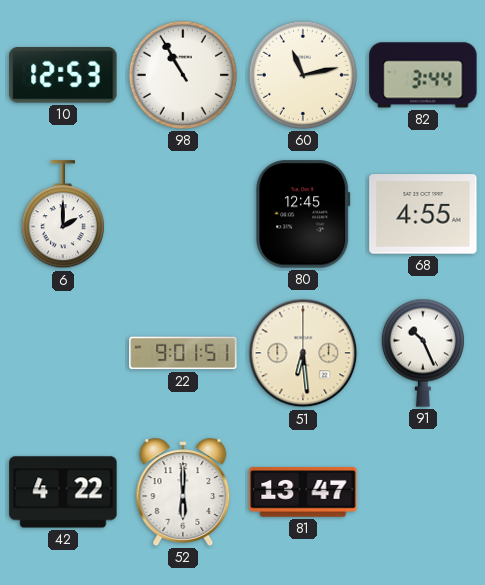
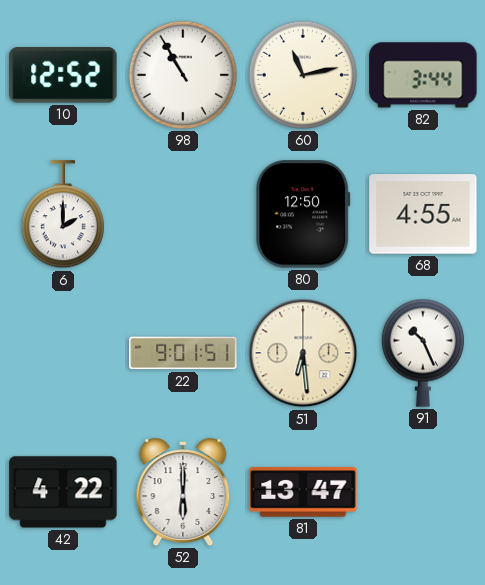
10: 12:53 -> 12:52
80: 12:45 -> 12:50
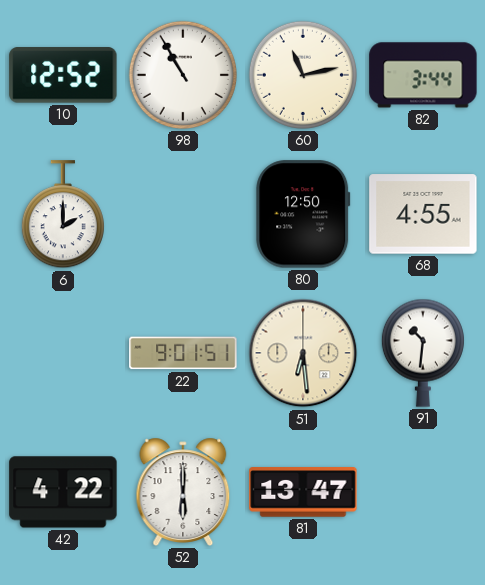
91: 10:26 -> 10:31
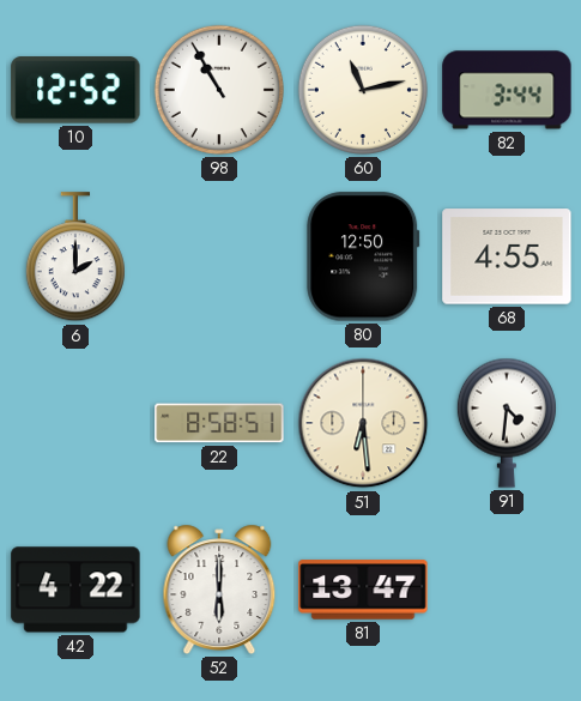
22: 9:01 -> 8:58
91: 10:31 -> 4:31
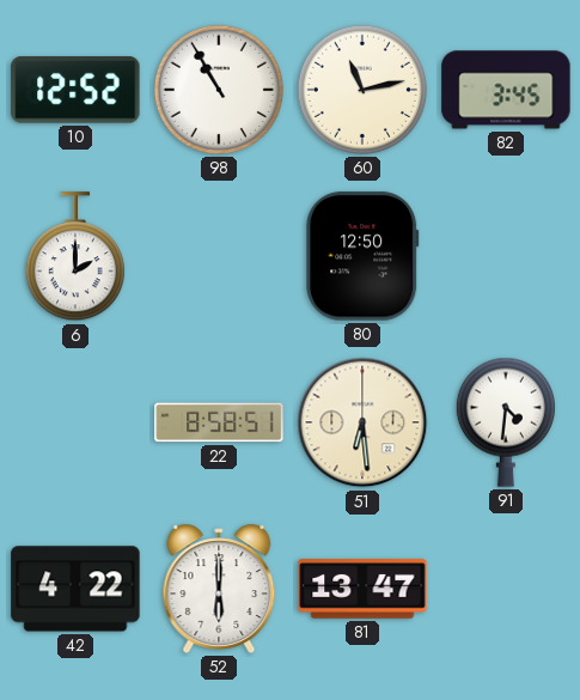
82: 3:44 -> 3:45
68: 4:55 -> none
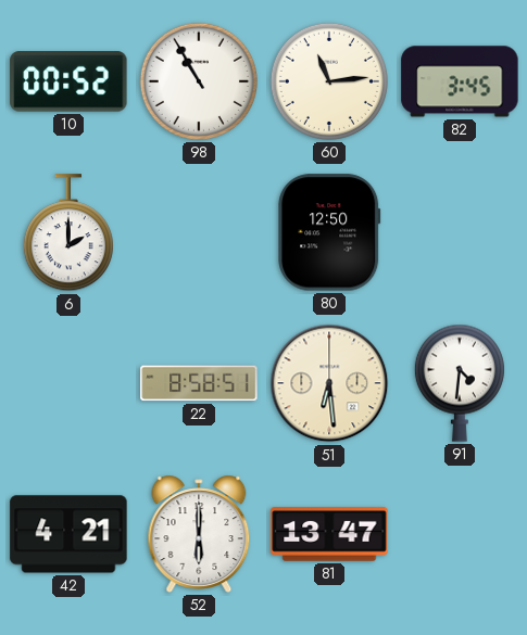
10: 12:52 -> 00:52
60: 11:13 -> 11:14
42: 4:22 -> 4:21
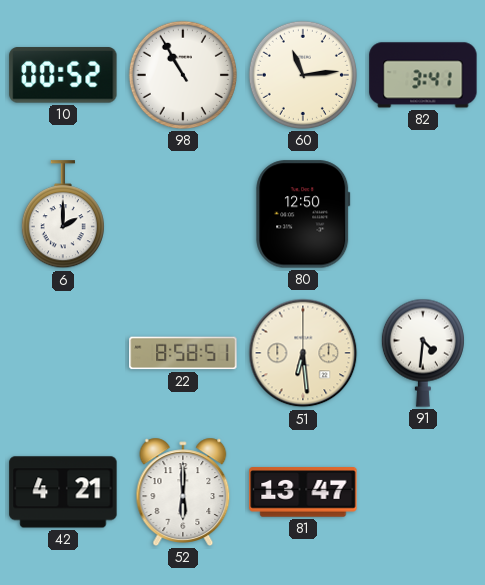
82: 3:45 -> 3:41
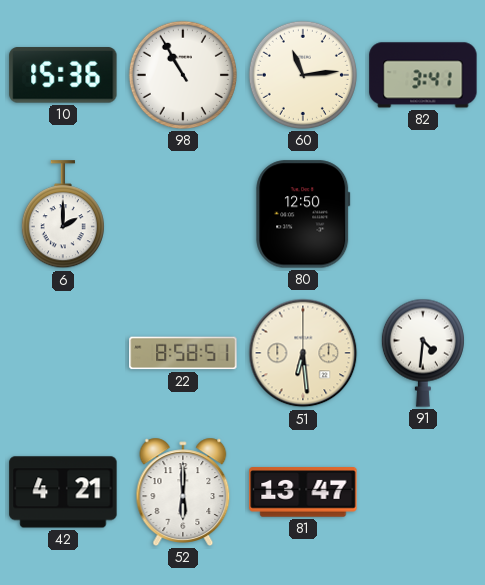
10: 00:52 -> 15:36
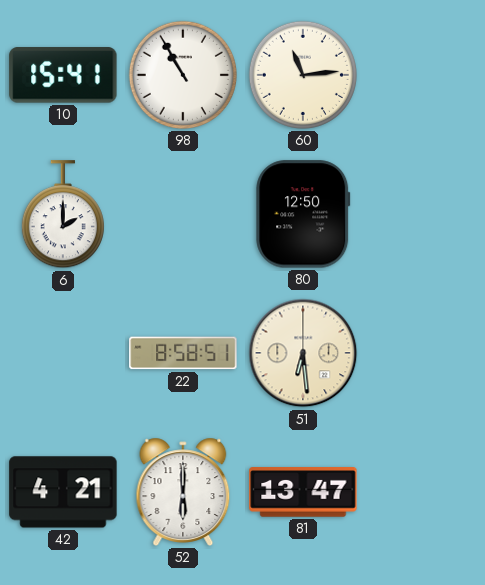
10: 15:36 -> 15:41
82: 3:41 -> none
91: 4:31 -> none
